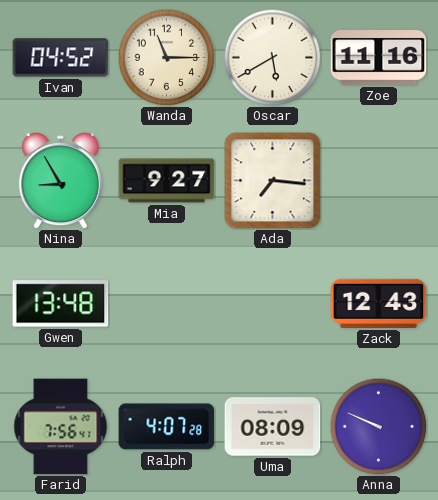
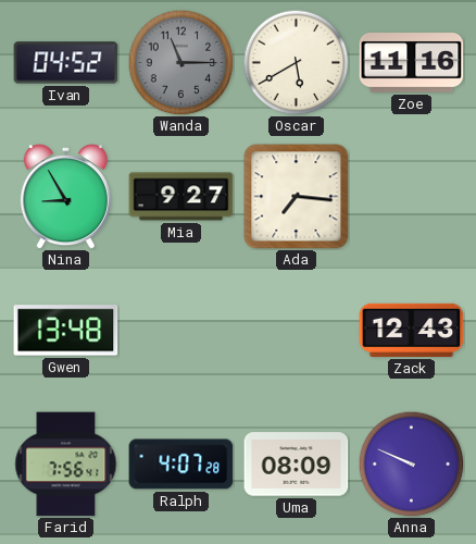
Wanda dial: cream -> grey
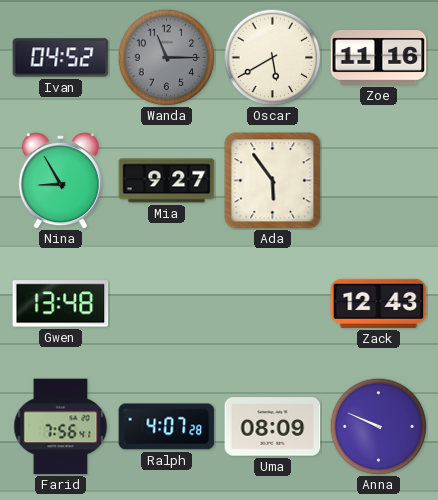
Ada: 7:16 -> 5:54
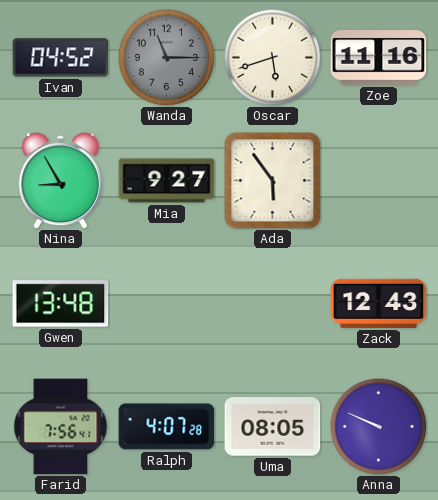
Oscar: 5:40 -> 5:42
Uma: 08:09 -> 08:05
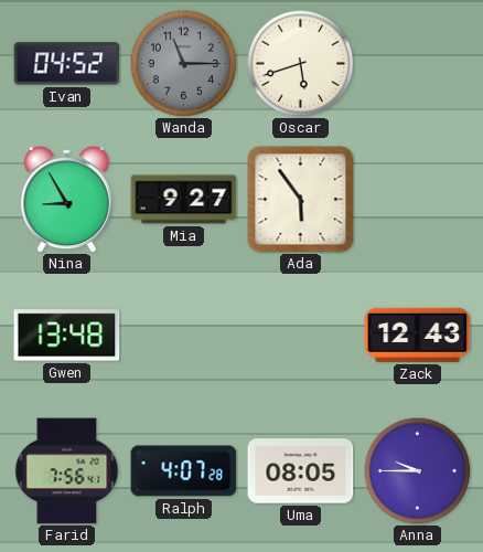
Zoe: 11:16 -> none
Anna: 9:49 -> 9:45
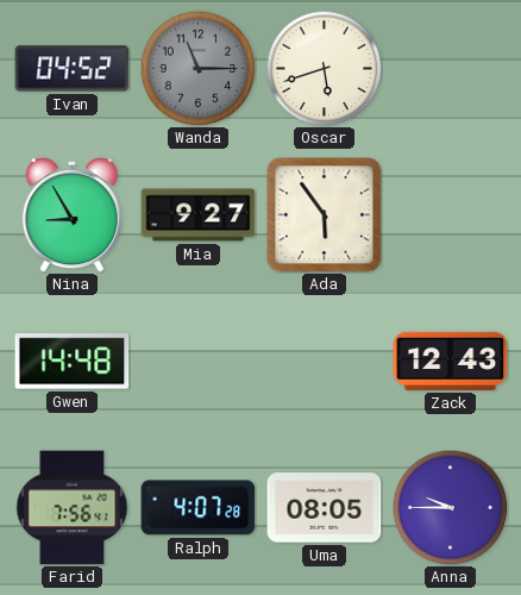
Gwen: 13:48 -> 14:48
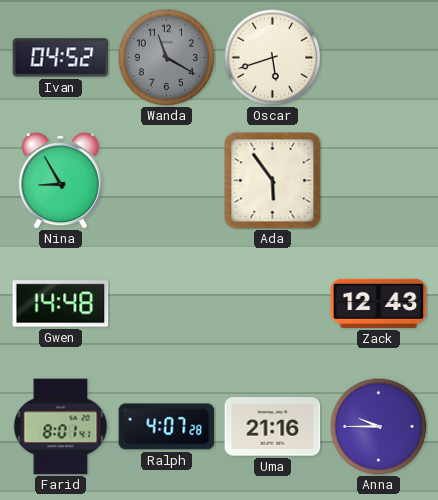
Wanda: 11:15 -> 11:20
Mia: 9:27 -> none
Farid: 7:56 -> 8:01
Uma: 08:05 -> 21:16
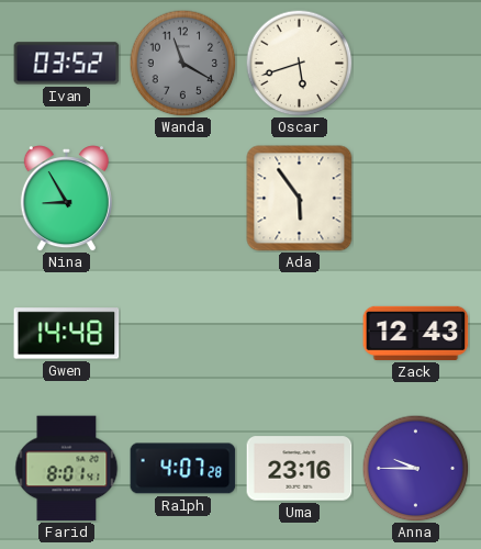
Ivan: 04:52 -> 03:52
Uma: 21:16 -> 23:16
